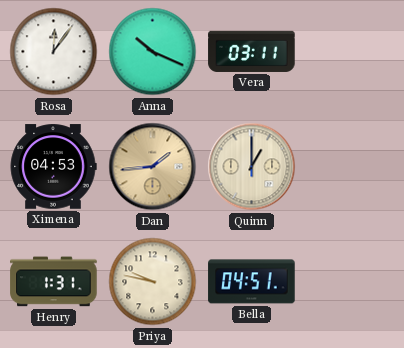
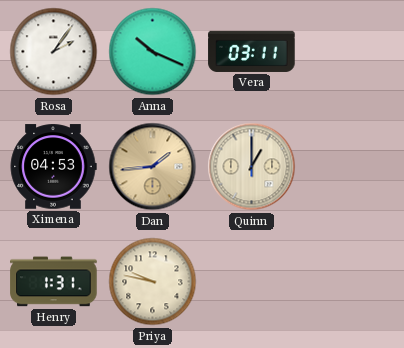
Rosa: 12:06 -> 2:06
Bella: 04:51 -> none
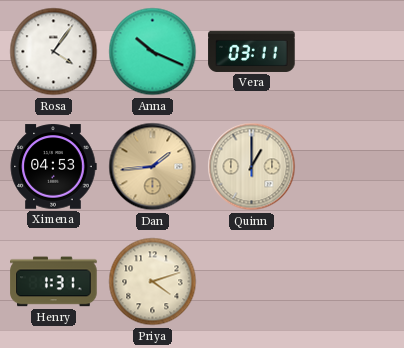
Rosa: 2:06 -> 4:06
Priya: 9:47 -> 4:12
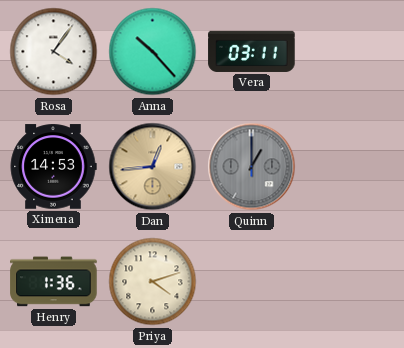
Anna: 10:19 -> 10:23
Ximena: 04:53 -> 14:53
Dan: 1:44 -> 12:44
Quinn dial: cream -> grey
Henry: 1:31 -> 1:36
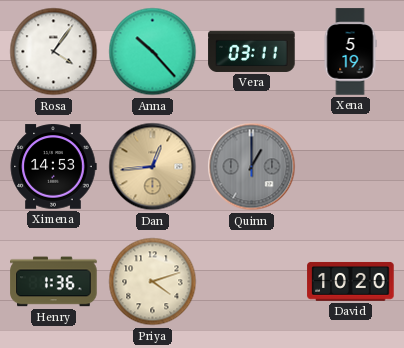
Xena: none -> 5:19
David: none -> 10:20
